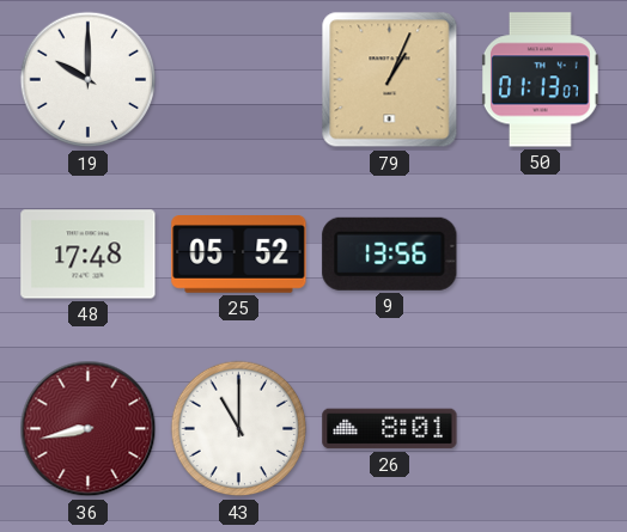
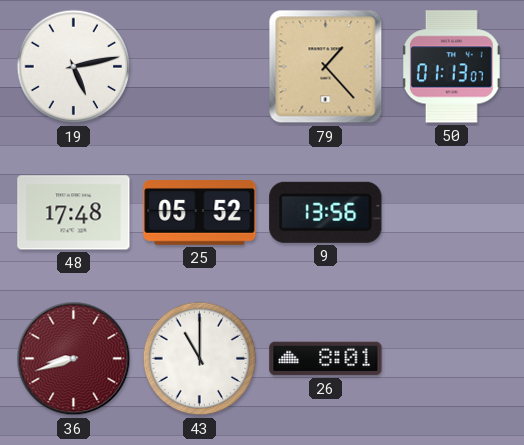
19: 10:00 -> 5:13
79: 1:04 -> 1:23
36: 8:43 -> 8:42
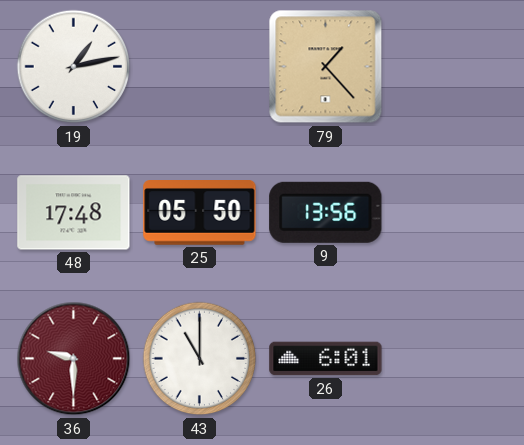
19: 5:13 -> 1:13
50: 01:13 -> none
25: 05:52 -> 05:50
36: 8:42 -> 9:30
26: 8:01 -> 6:01
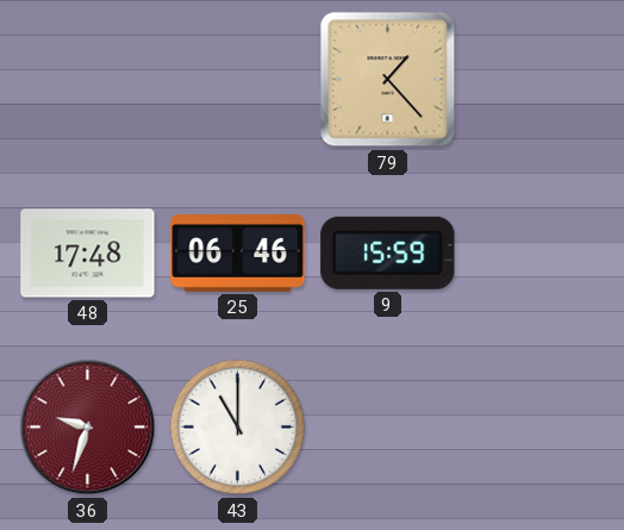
19: 1:13 -> none
25: 05:50 -> 06:46
9: 13:56 -> 15:59
36: 9:30 -> 9:33
26: 6:01 -> none
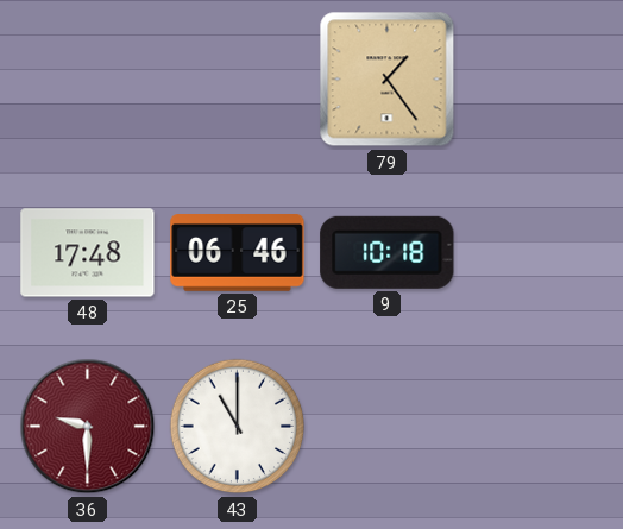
79: 1:23 -> 1:24
9: 15:59 -> 10:18
36: 9:33 -> 9:30
